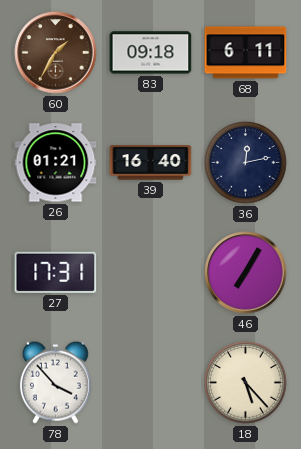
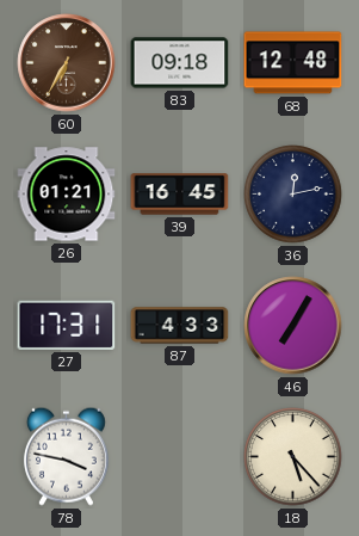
60: 1:35 -> 6:35
68: 6:11 -> 12:48
39: 16:40 -> 16:45
87: none -> 4:33
78: 3:53 -> 3:47
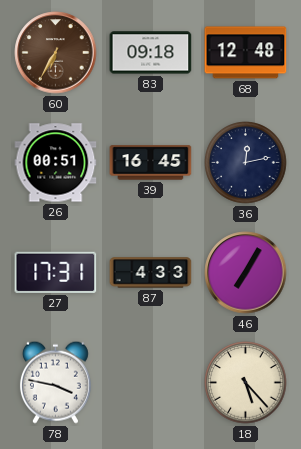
26: 01:21 -> 00:51
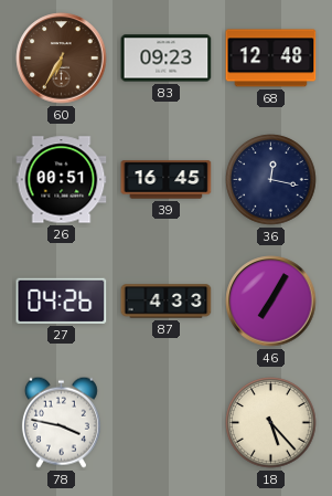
83: 09:18 -> 09:23
36: 12:13 -> 12:17
27: 17:31 -> 04:26
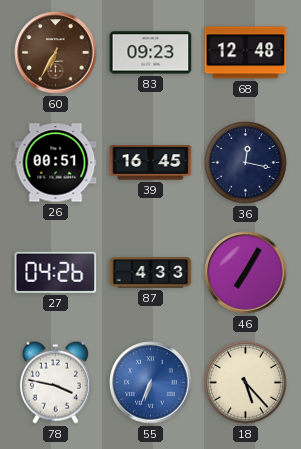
55: none -> 6:34
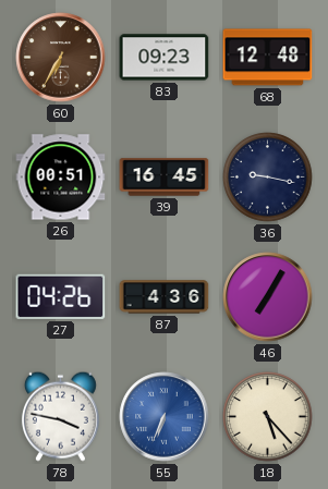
36: 12:17 -> 9:17
87: 4:33 -> 4:36
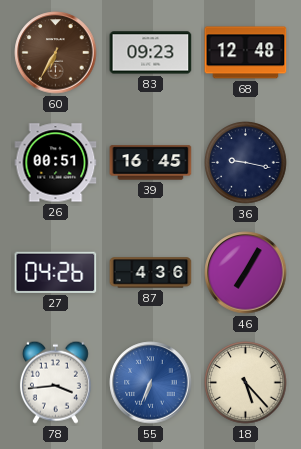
78: 3:47 -> 3:44
